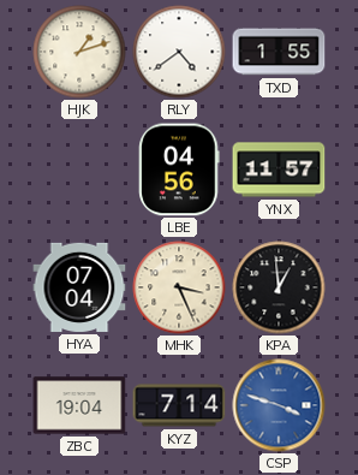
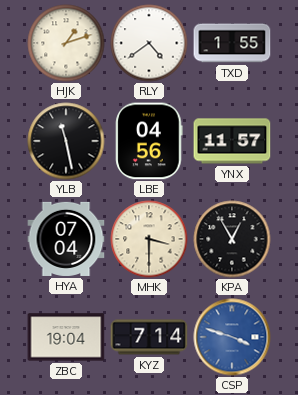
YLB: none -> 11:28
MHK: 3:26 -> 3:30
KPA: 12:59 -> 12:55
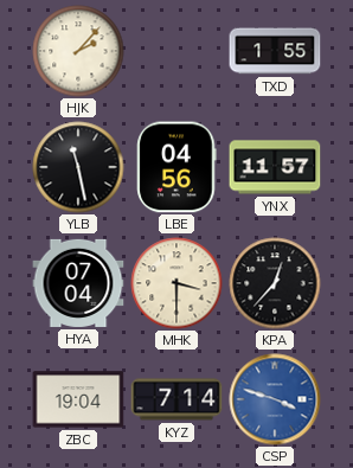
HJK: 1:12 -> 2:07
RLY: 4:39 -> none
KPA: 12:55 -> 12:37
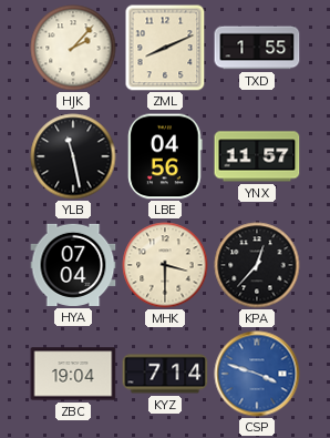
ZML: none -> 8:11
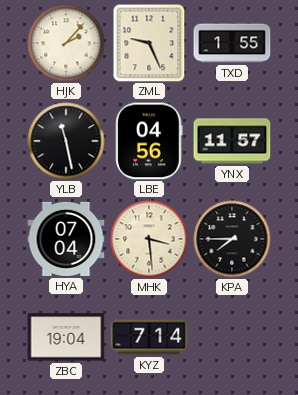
ZML: 8:11 -> 9:26
MHK: 3:30 -> 3:29
KPA: 12:37 -> 7:45
CSP: 3:48 -> none
